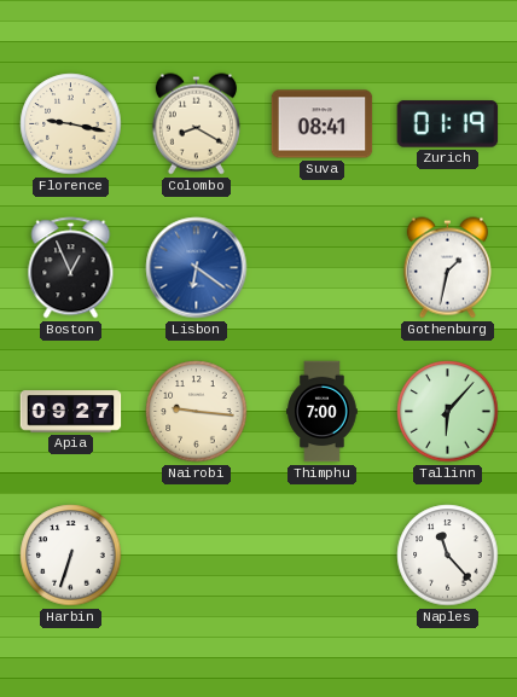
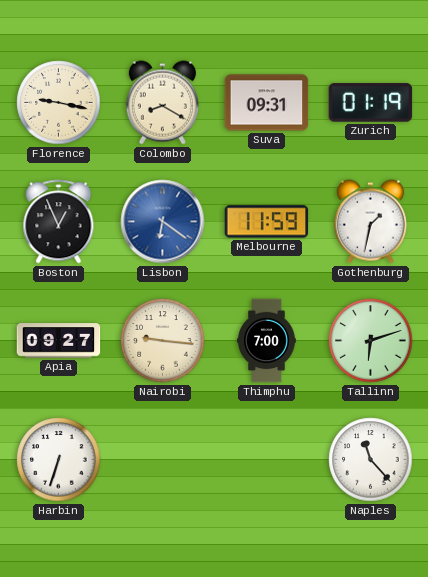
Suva: 08:41 -> 09:31
Melbourne: none -> 11:59
Tallinn: 6:07 -> 6:12
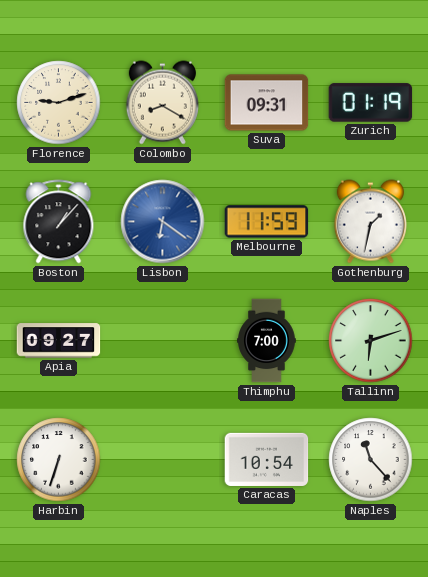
Florence: 9:17 -> 9:12
Boston: 12:56 -> 1:07
Nairobi: 9:16 -> none
Caracas: none -> 10:54
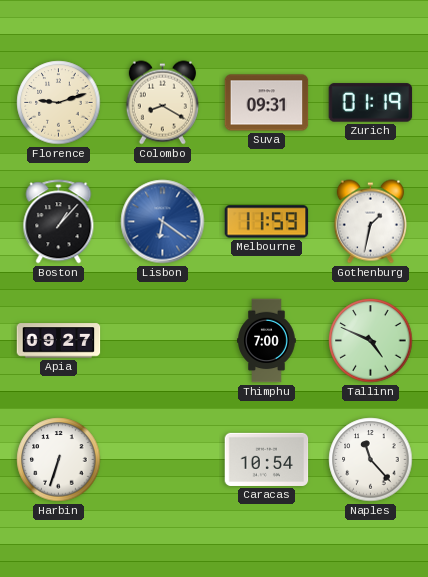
Tallinn: 6:12 -> 4:49
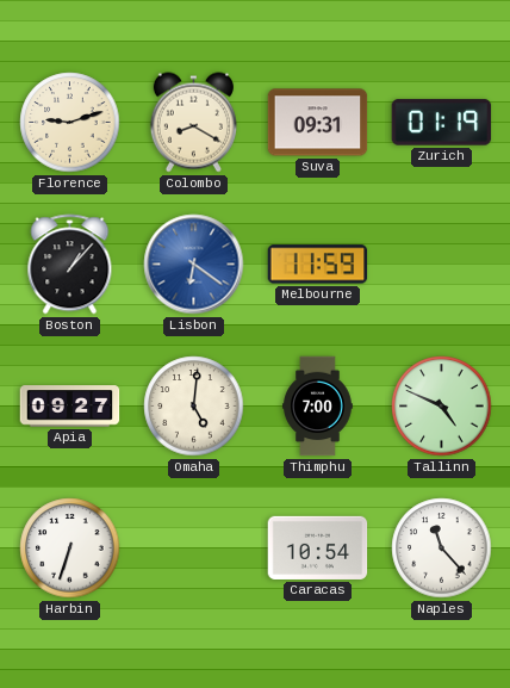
Gothenburg: 1:32 -> none
Omaha: none -> 5:01
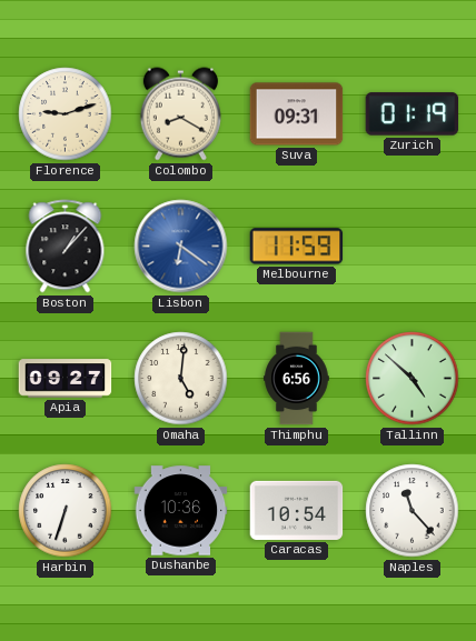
Thimphu: 7:00 -> 6:56
Tallinn: 4:49 -> 4:52
Dushanbe: none -> 10:36
